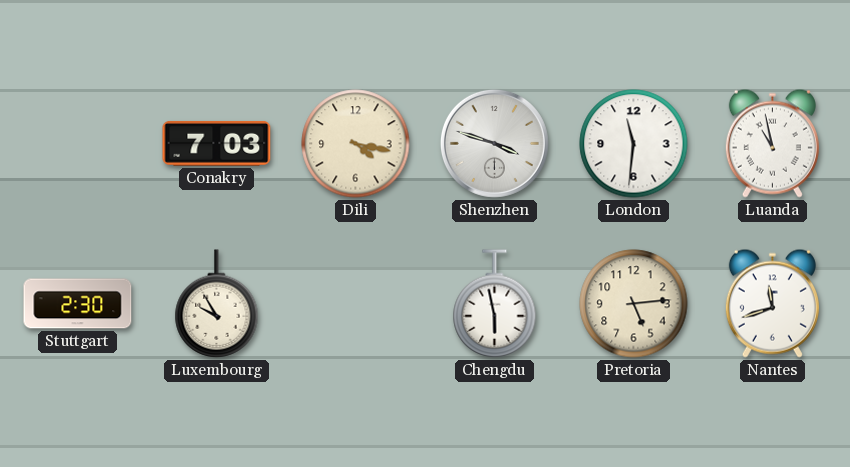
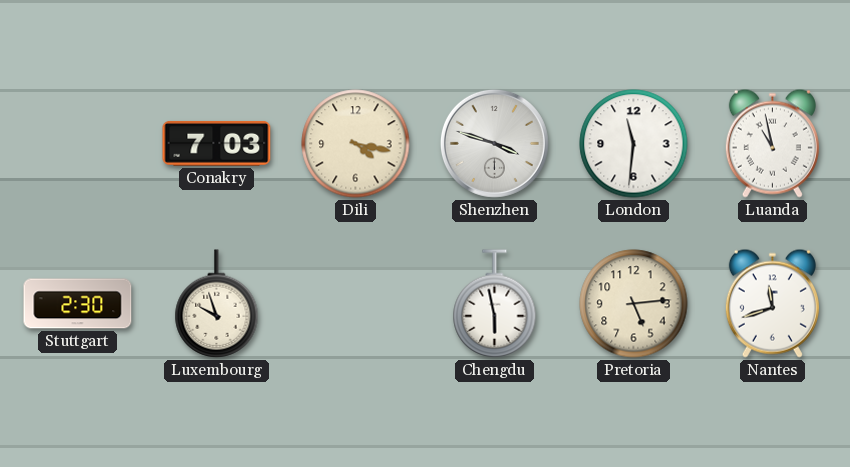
Luxembourg: 9:55 -> 9:57
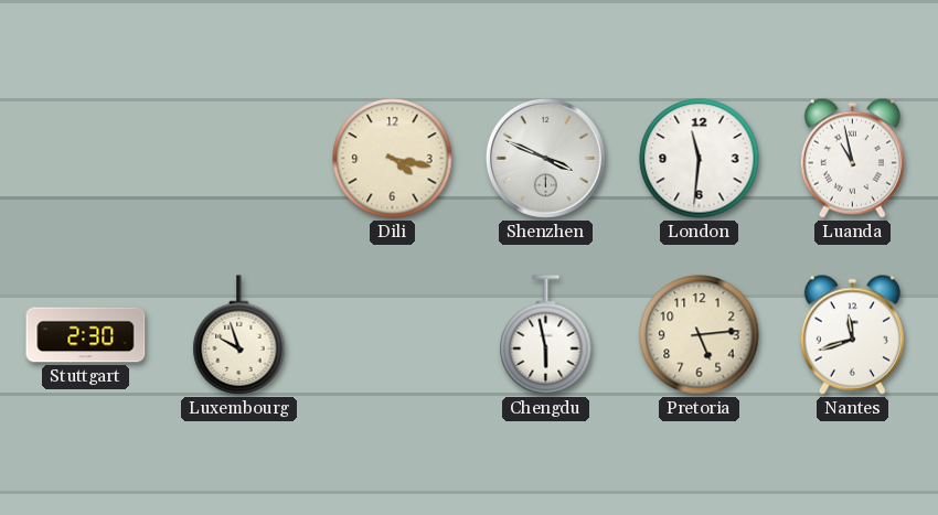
Conakry: 7:03 -> none
Shenzhen: 3:48 -> 3:49
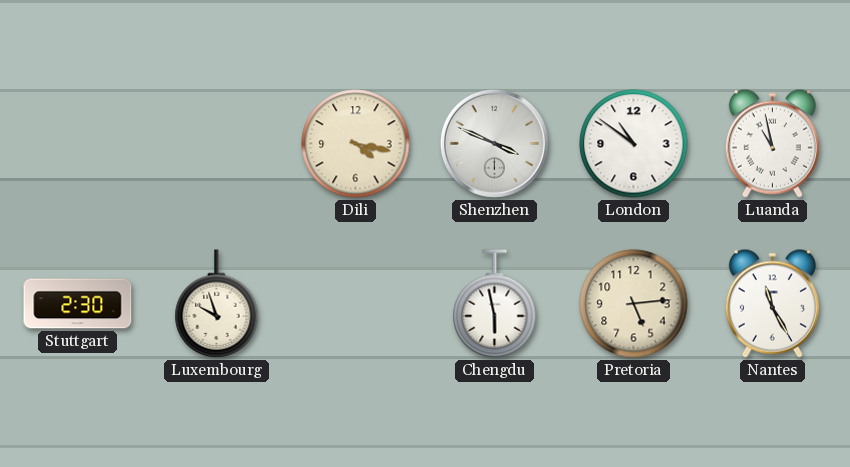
London: 11:31 -> 10:51
Nantes: 11:42 -> 11:25
